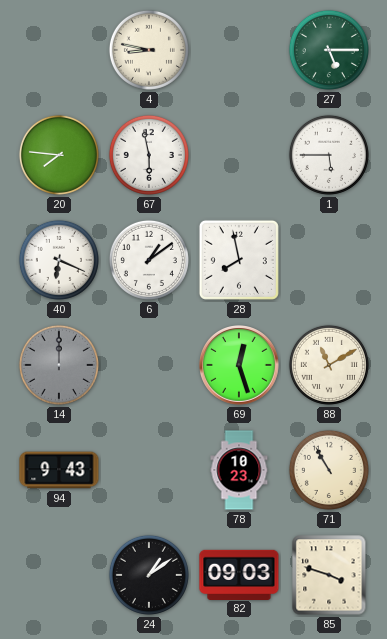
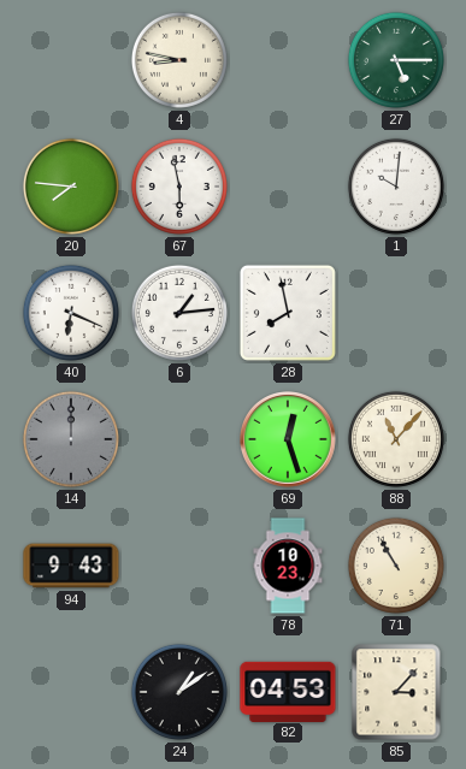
1: 5:45 -> 10:01
6: 1:09 -> 1:14
88: 11:10 -> 11:07
82: 09:03 -> 04:53
85: 3:48 -> 3:07
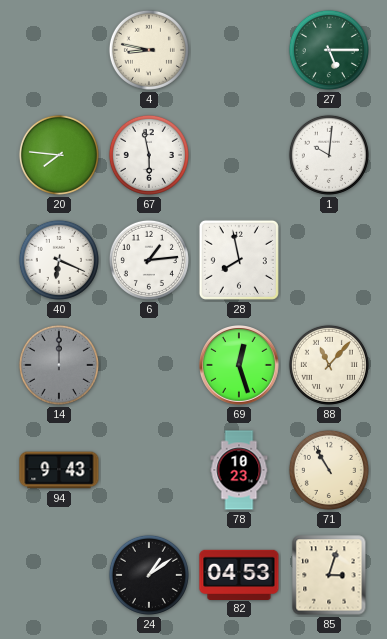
85: 3:07 -> 3:03
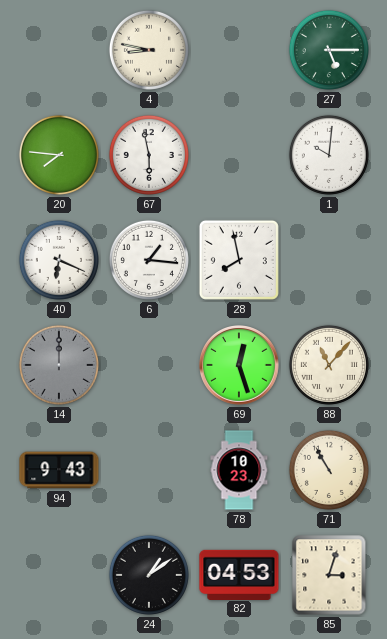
6: 1:14 -> 1:16
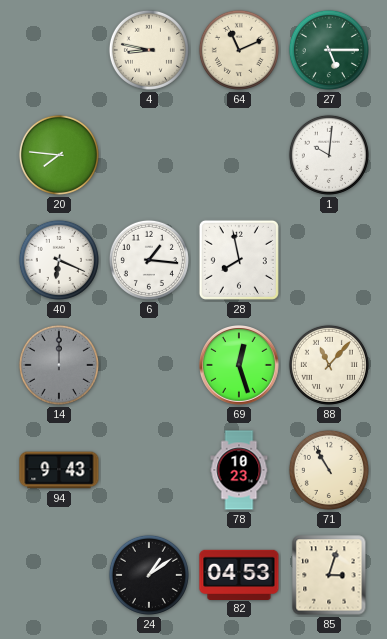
64: none -> 11:11
67: 5:58 -> none
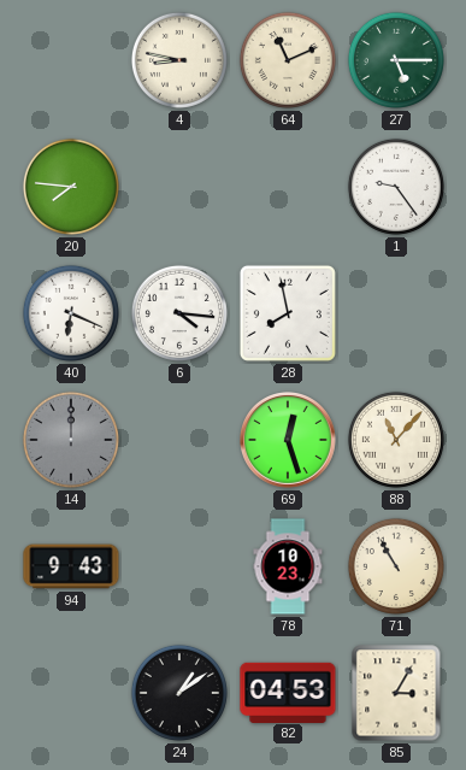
1: 10:01 -> 9:24
6: 1:16 -> 4:16
85: 3:03 -> 3:05
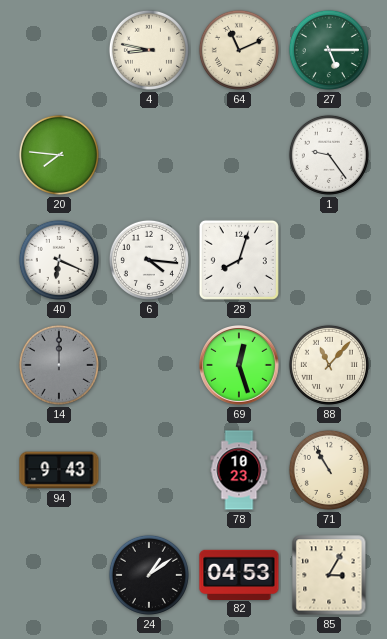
28: 7:58 -> 8:03
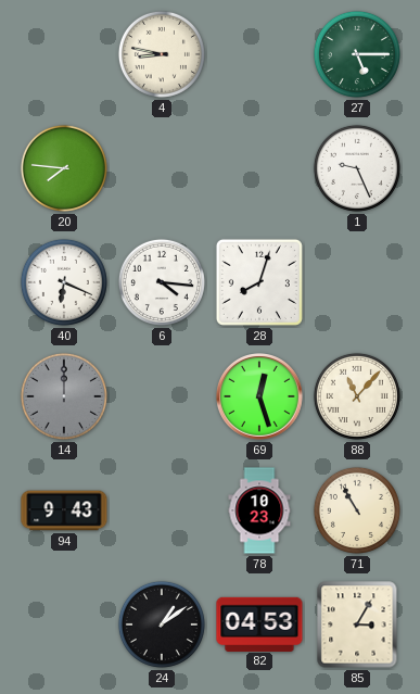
64: 11:11 -> none
1: 9:24 -> 9:26
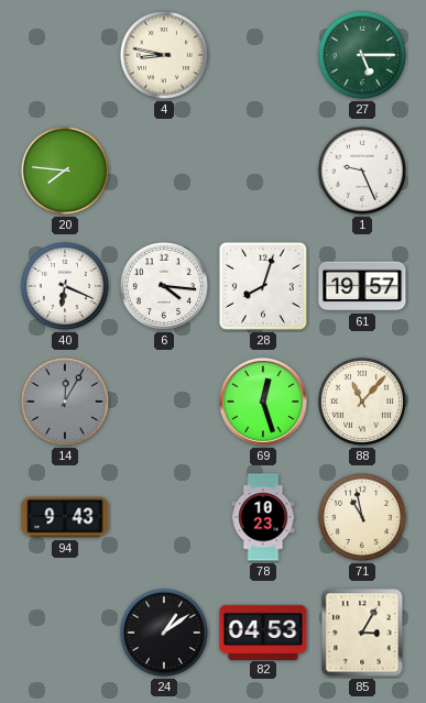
61: none -> 19:57
14: 12:00 -> 12:05
71: 10:55 -> 10:58
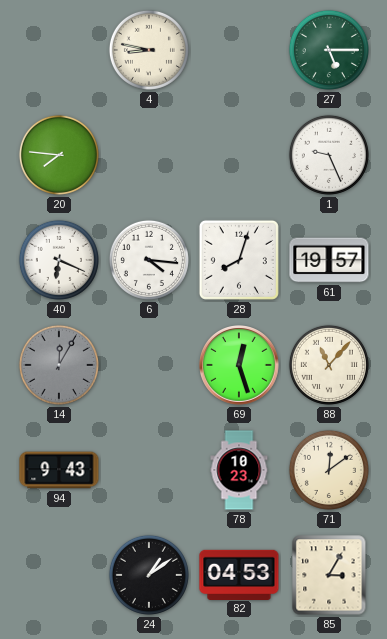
71: 10:58 -> 12:09
